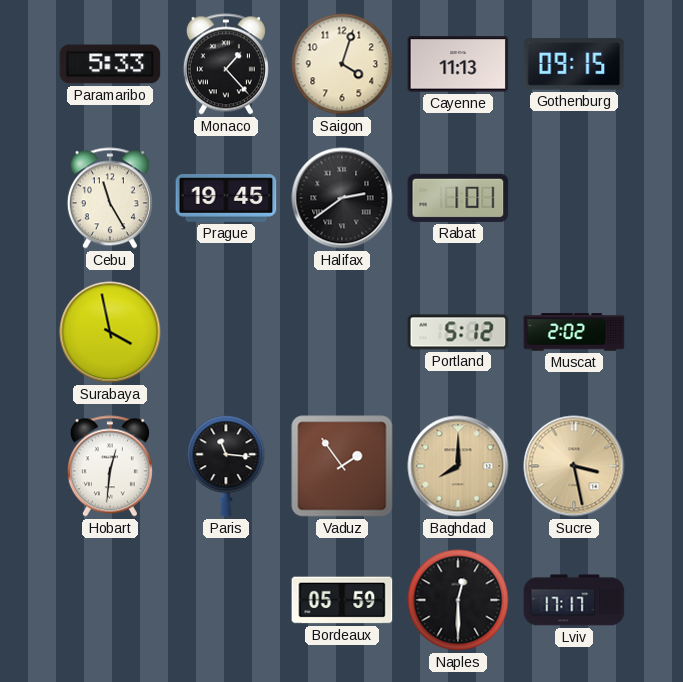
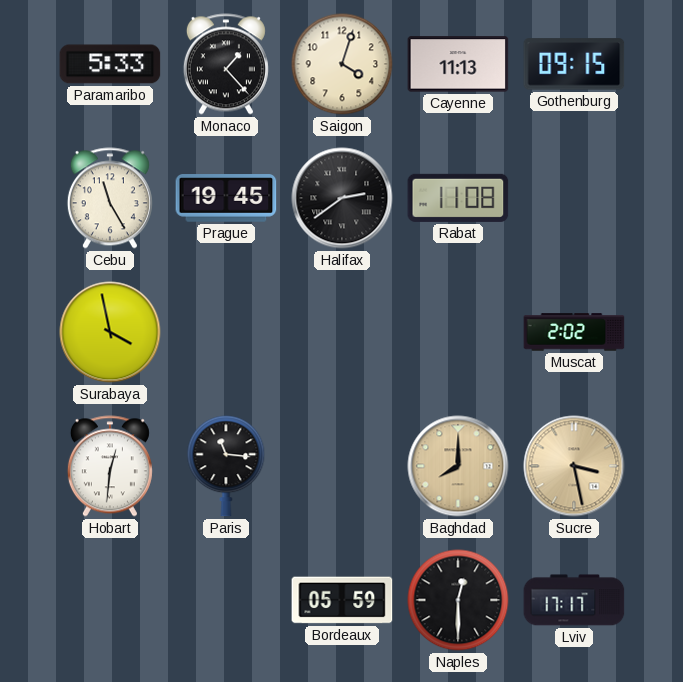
Rabat: 1:01 -> 11:08
Portland: 5:12 -> none
Vaduz: 1:54 -> none
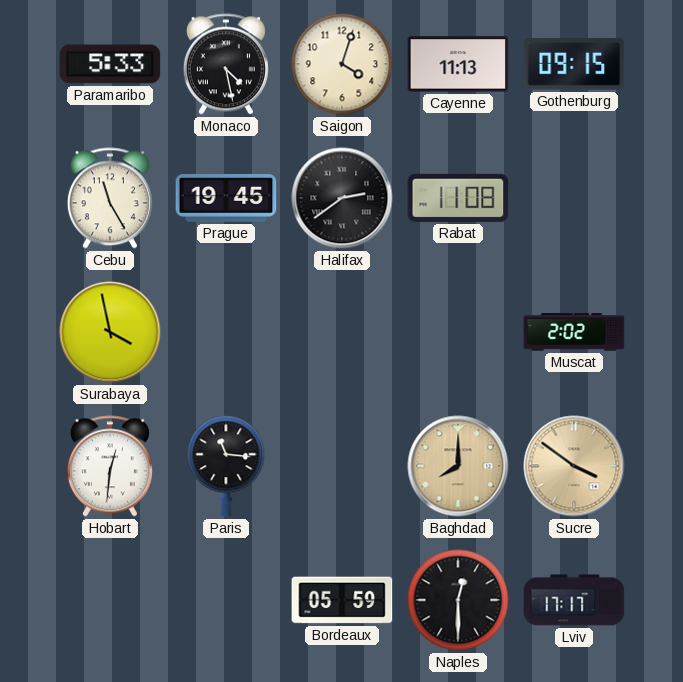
Monaco: 1:23 -> 4:28
Sucre: 3:28 -> 3:51
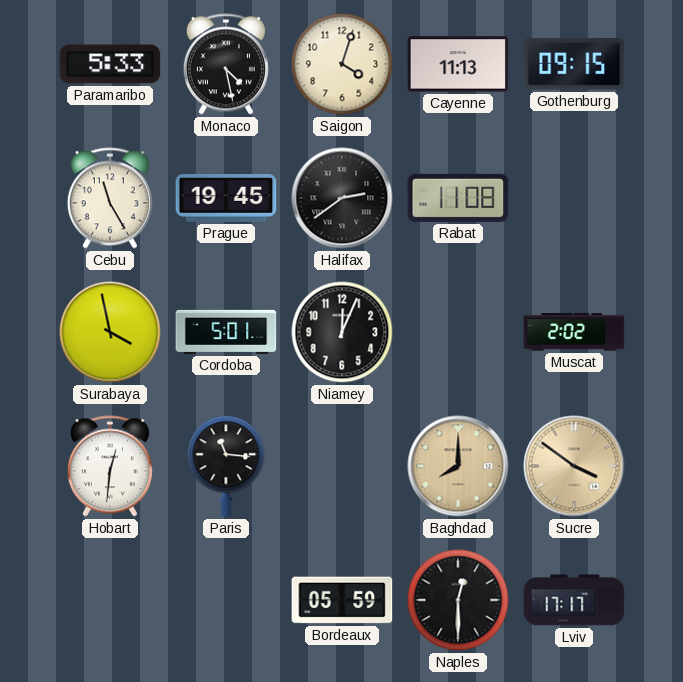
Cordoba: none -> 5:01
Niamey: none -> 12:04
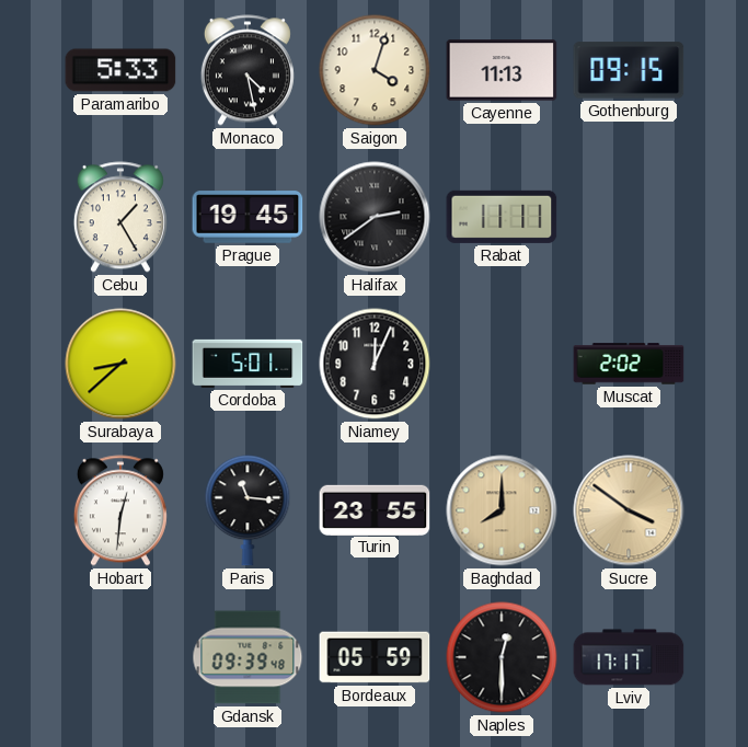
Cebu: 11:25 -> 1:25
Rabat: 11:08 -> 11:11
Surabaya: 3:58 -> 8:38
Turin: none -> 23:55
Gdansk: none -> 09:39
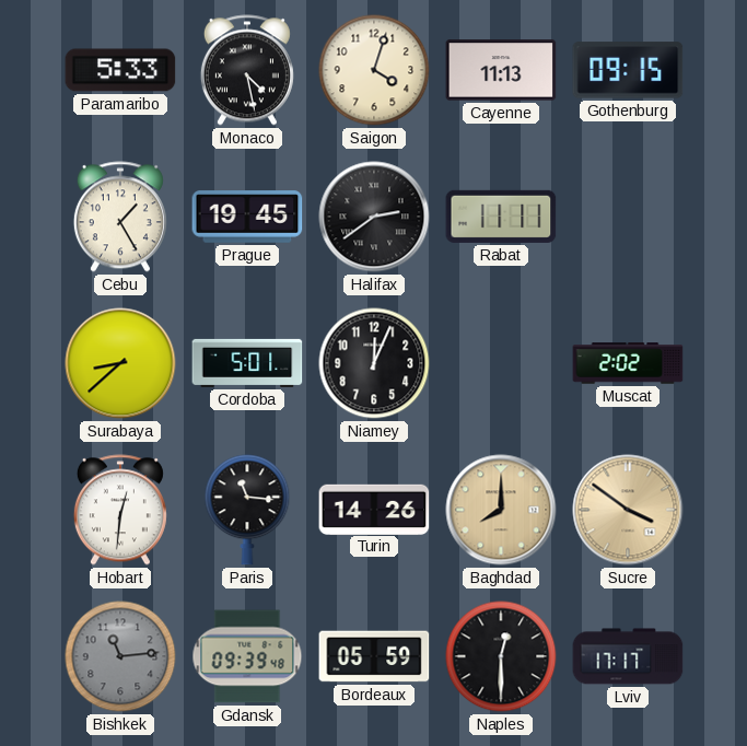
Turin: 23:55 -> 14:26
Bishkek: none -> 11:14
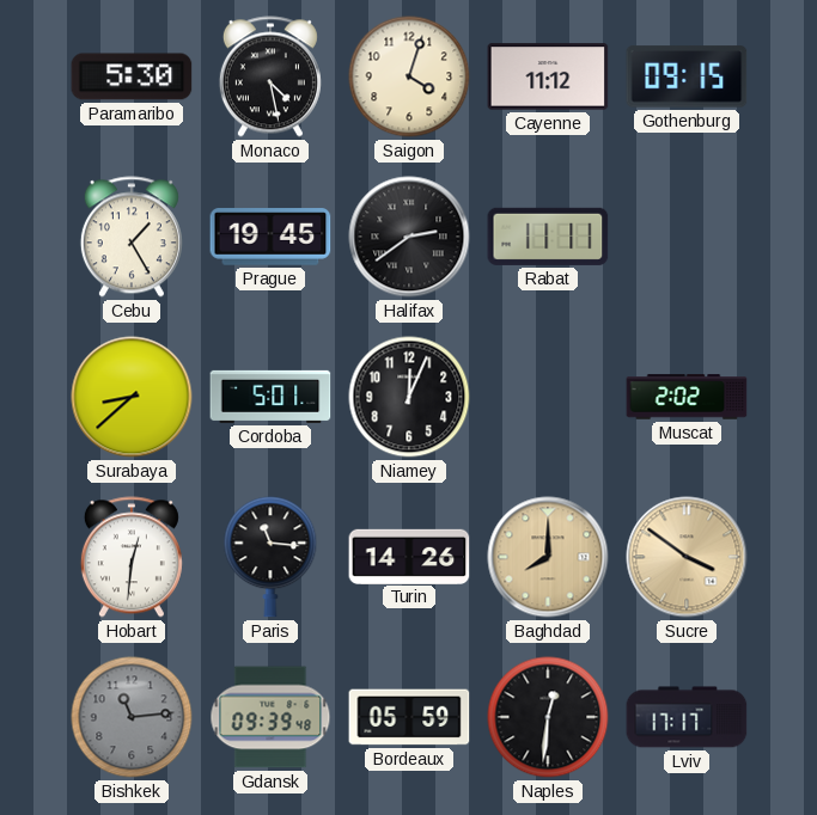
Paramaribo: 5:33 -> 5:30
Cayenne: 11:13 -> 11:12
Naples: 12:30 -> 12:31
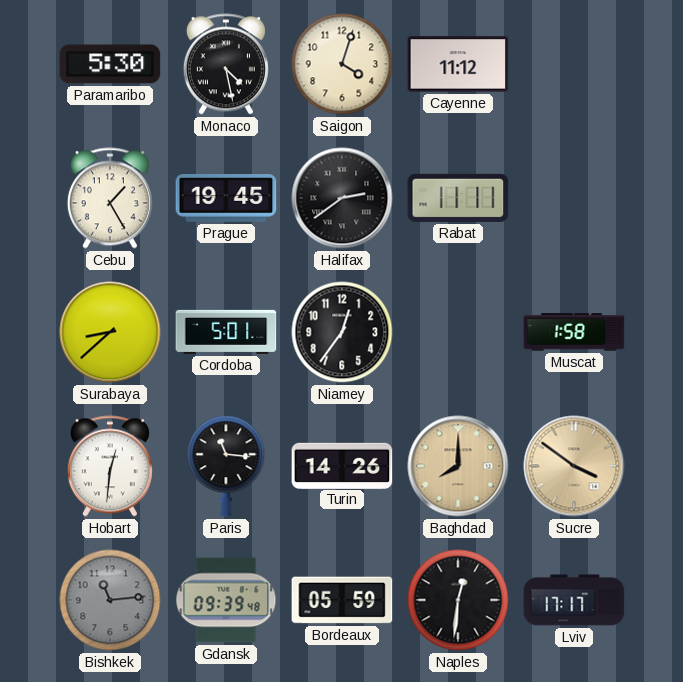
Gothenburg: 09:15 -> none
Niamey: 12:04 -> 12:36
Muscat: 2:02 -> 1:58
